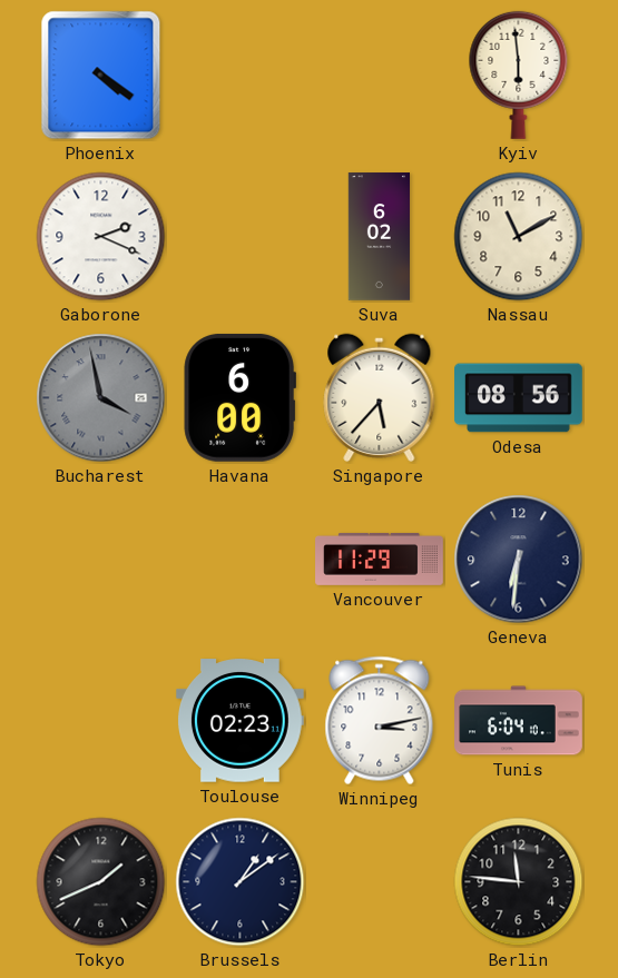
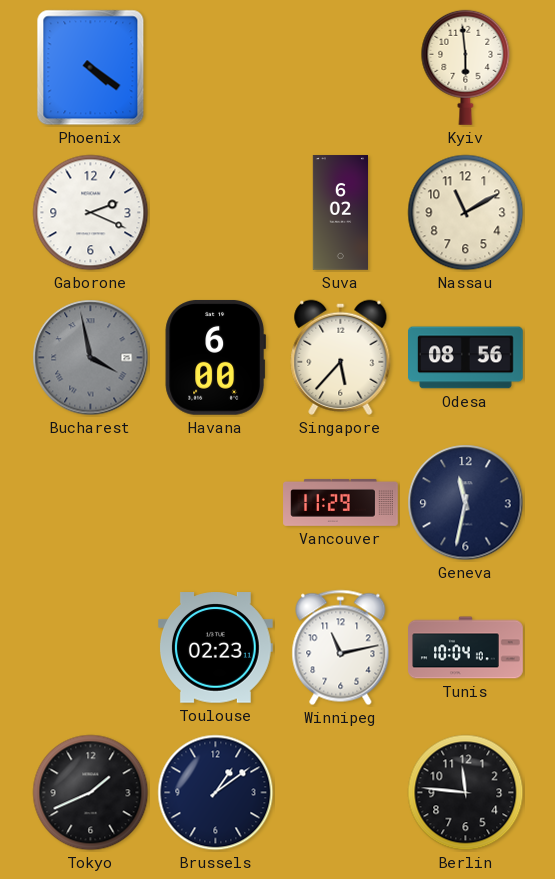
Geneva: 6:31 -> 11:32
Winnipeg: 3:13 -> 11:13
Tunis: 6:04 -> 10:04
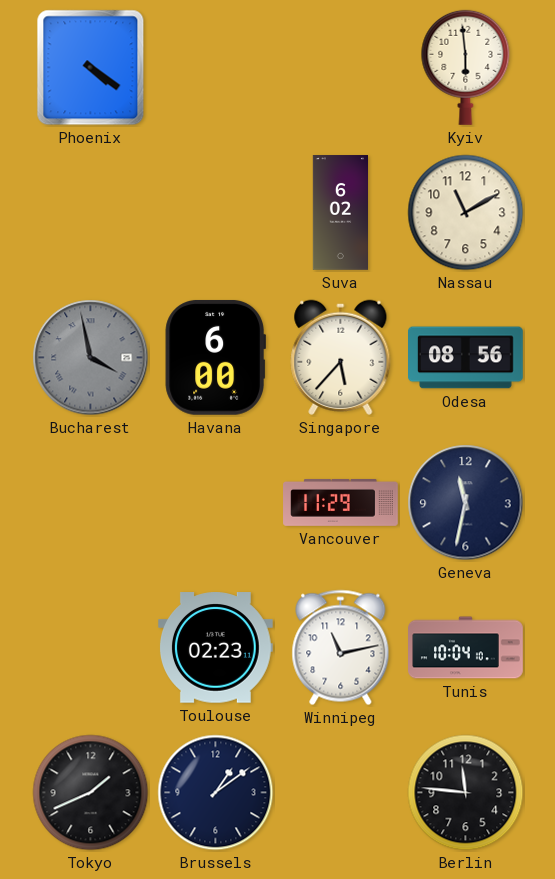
Gaborone: 2:19 -> none
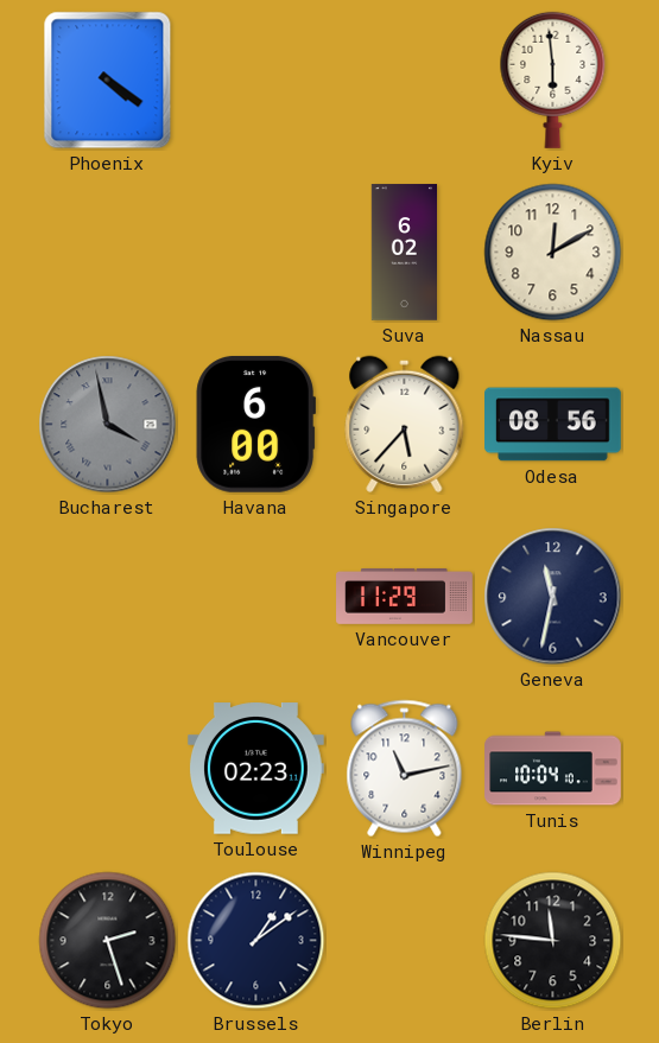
Nassau: 11:10 -> 12:10
Tokyo: 1:41 -> 2:27
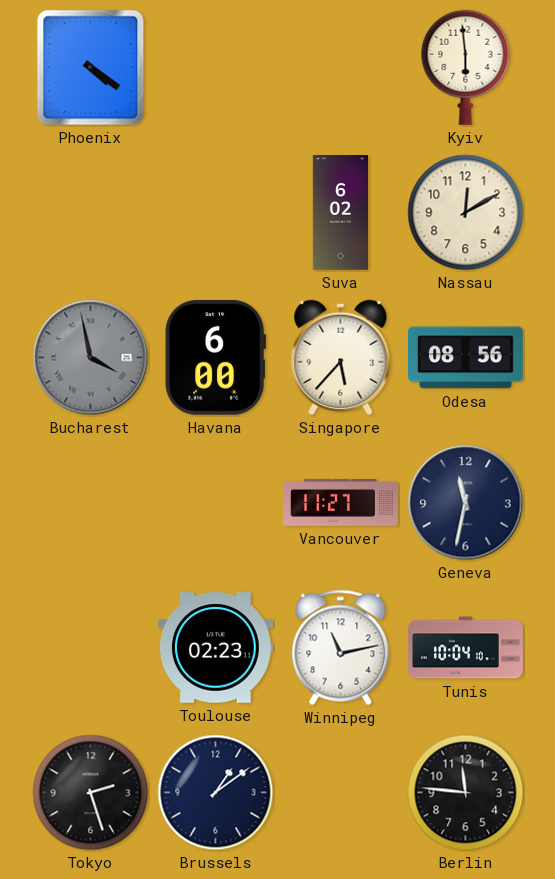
Vancouver: 11:29 -> 11:27
